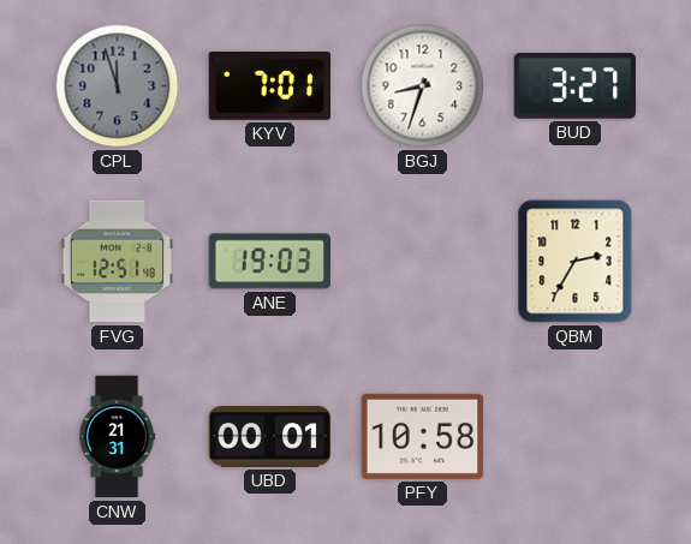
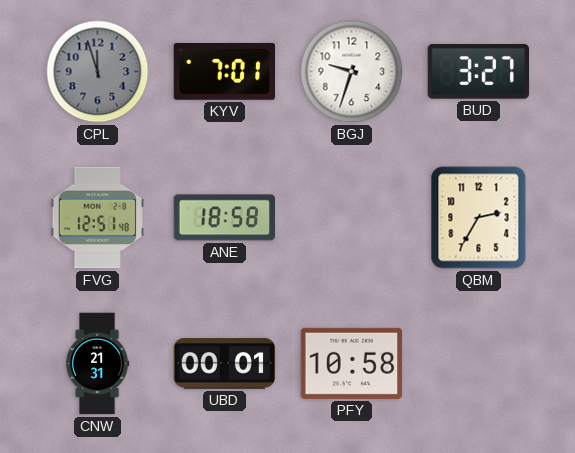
BGJ: 8:33 -> 9:33
ANE: 19:03 -> 18:58
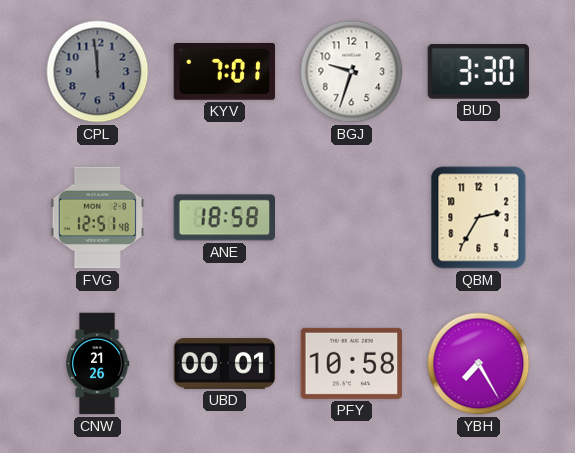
CPL: 11:57 -> 11:59
BUD: 3:27 -> 3:30
CNW: 21:31 -> 21:26
YBH: none -> 7:25
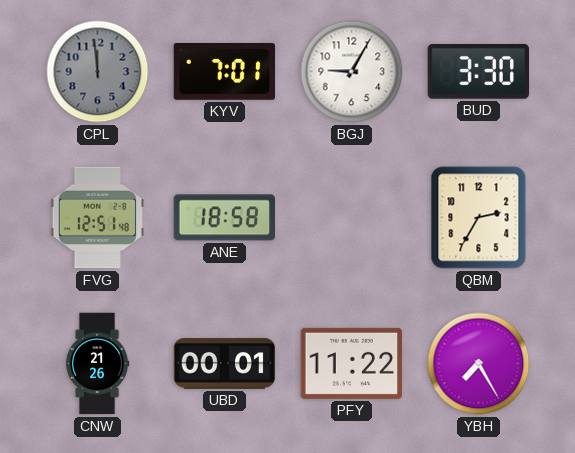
BGJ: 9:33 -> 9:05
PFY: 10:58 -> 11:22
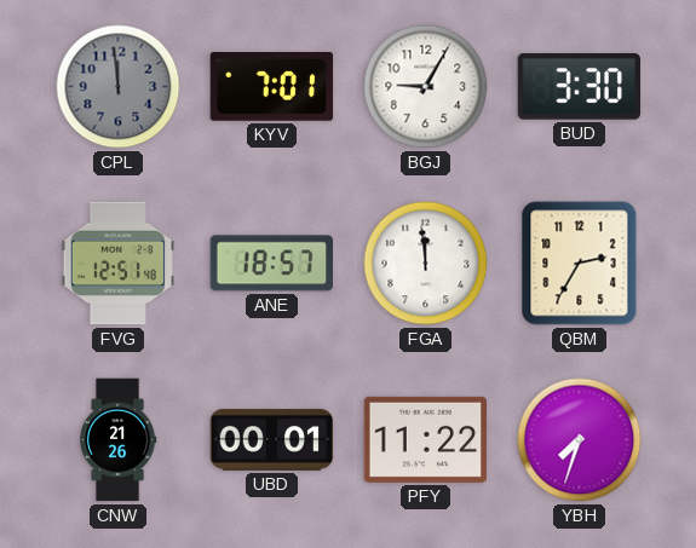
ANE: 18:58 -> 18:57
FGA: none -> 11:59
YBH: 7:25 -> 7:33
